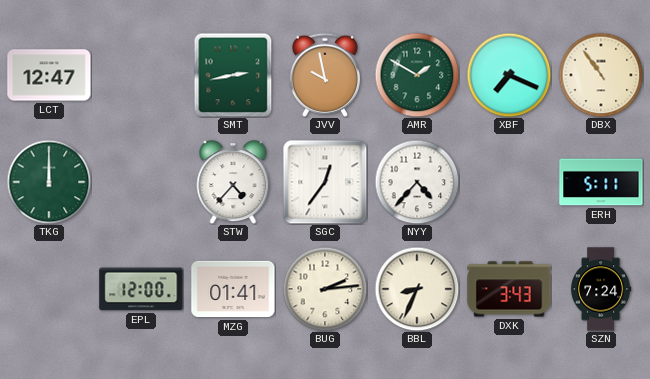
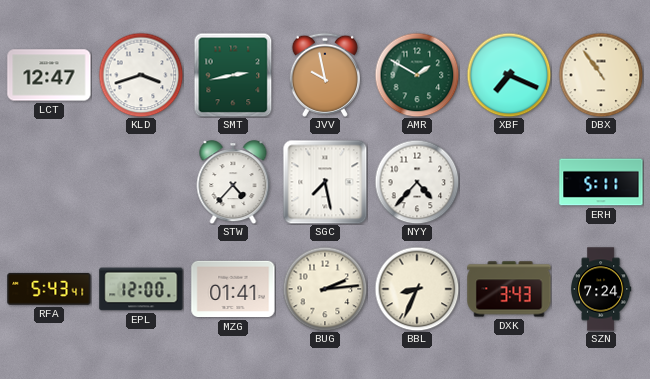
KLD: none -> 3:42
TKG: 12:00 -> none
SGC: 12:36 -> 7:28
RFA: none -> 5:43
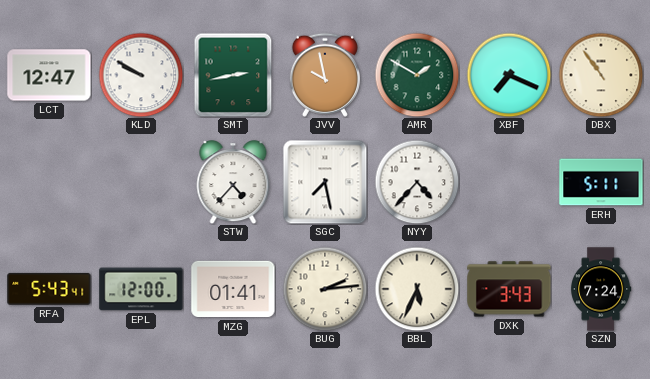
KLD: 3:42 -> 9:50
BBL: 8:34 -> 5:34
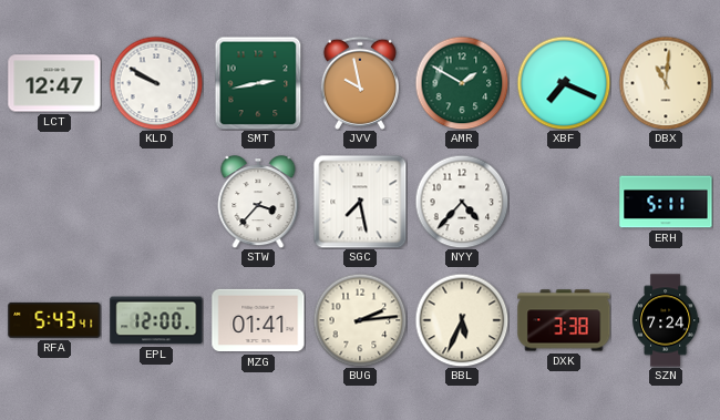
DBX: 10:54 -> 11:01
STW: 4:37 -> 3:37
DXK: 3:43 -> 3:38
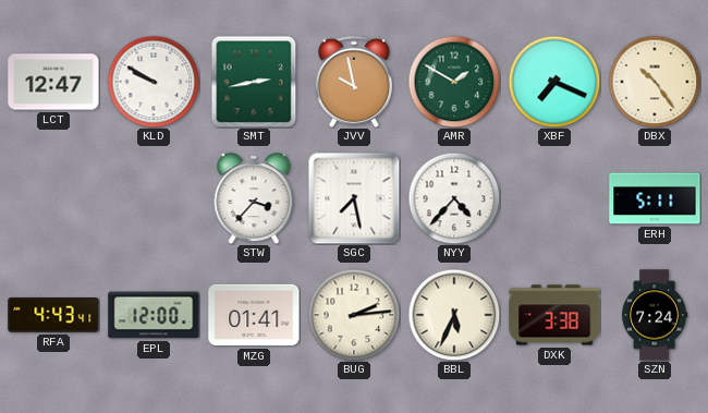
DBX: 11:01 -> 10:24
RFA: 5:43 -> 4:43
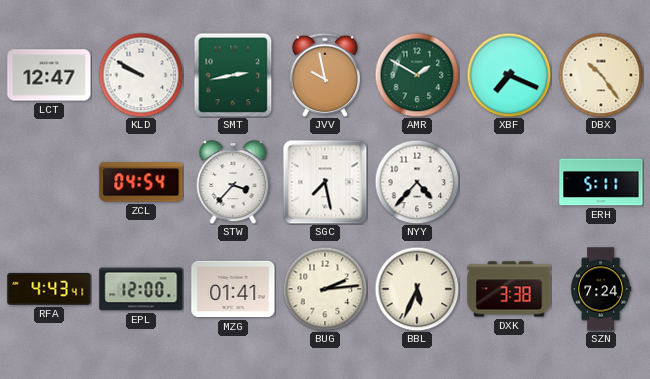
ZCL: none -> 04:54
